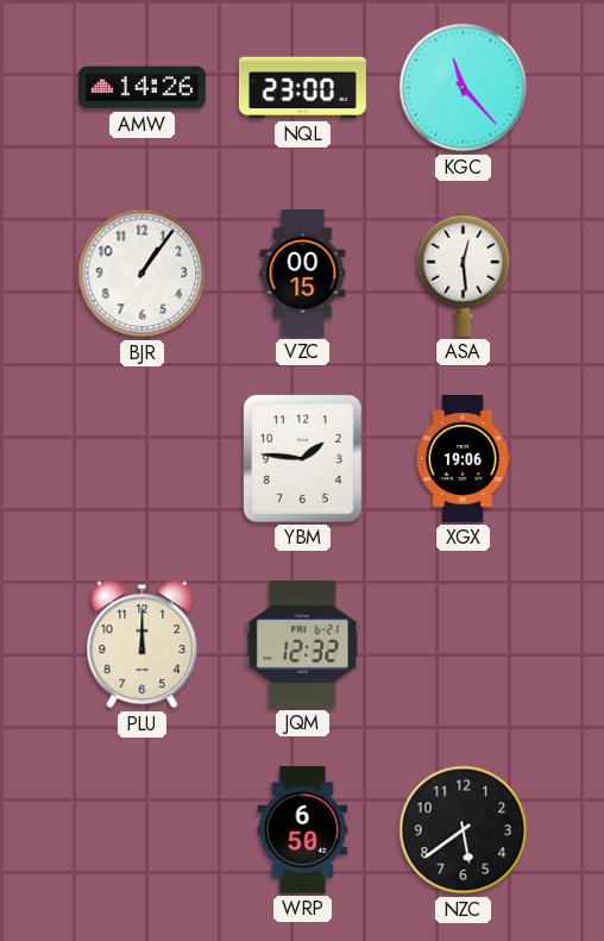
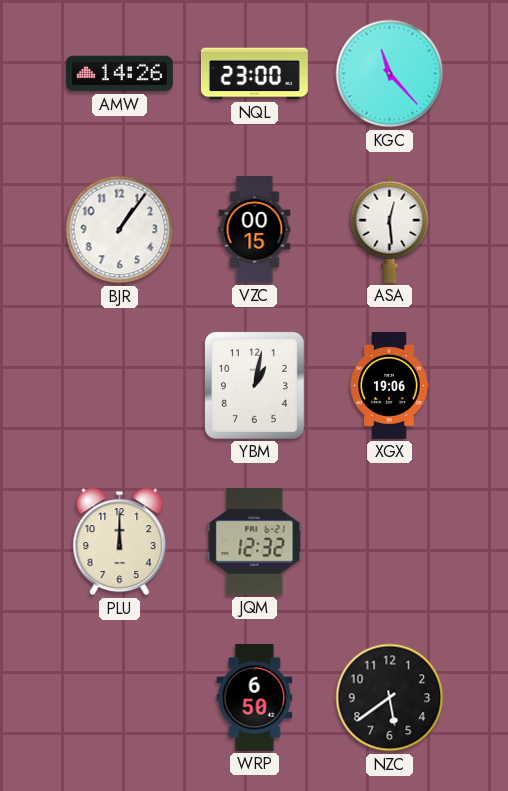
YBM: 1:46 -> 1:02
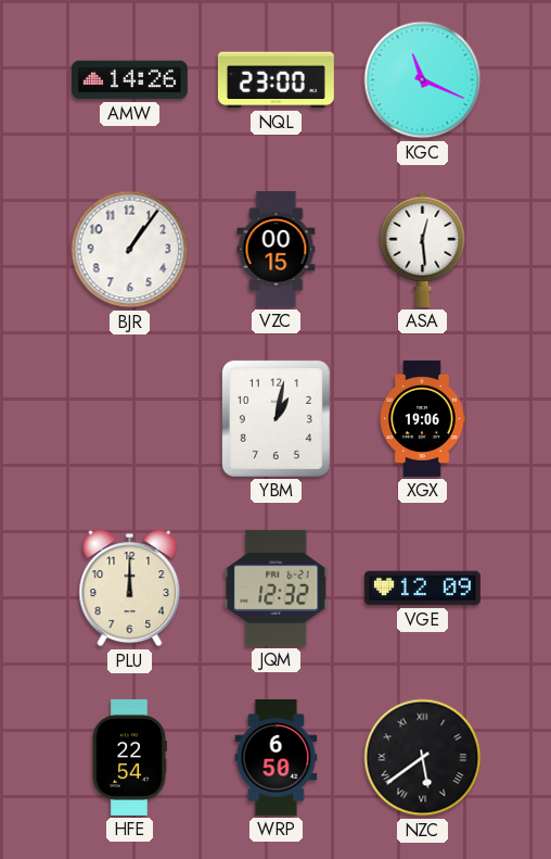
KGC: 11:23 -> 11:19
VGE: none -> 12:09
HFE: none -> 22:54
NZC numerals: Arabic -> Roman
